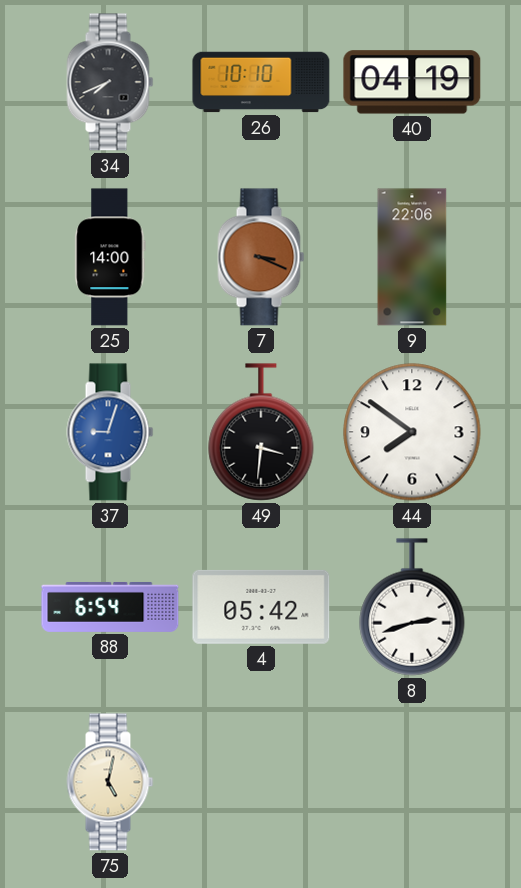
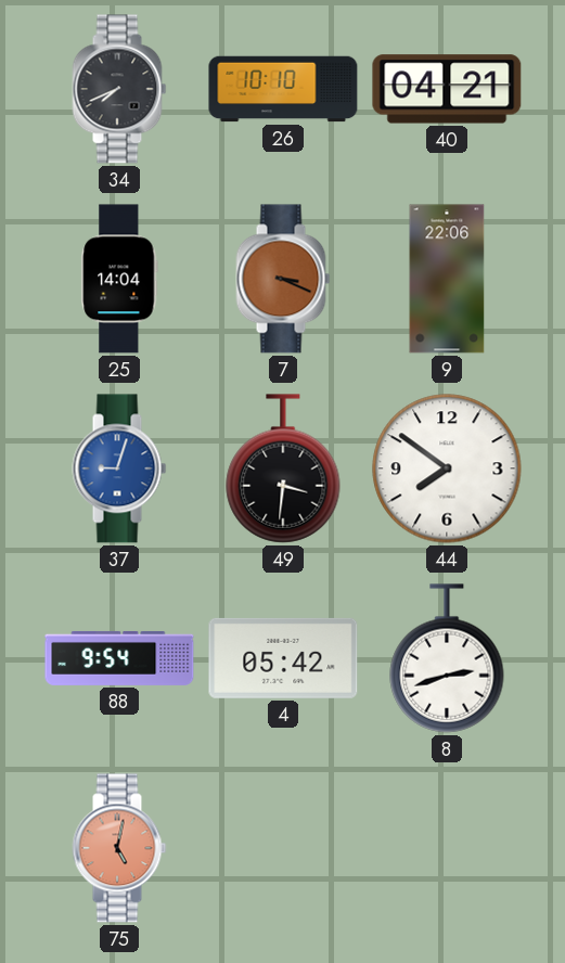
40: 04:19 -> 04:21
25: 14:00 -> 14:04
88: 6:54 -> 9:54
75 dial: cream -> salmon
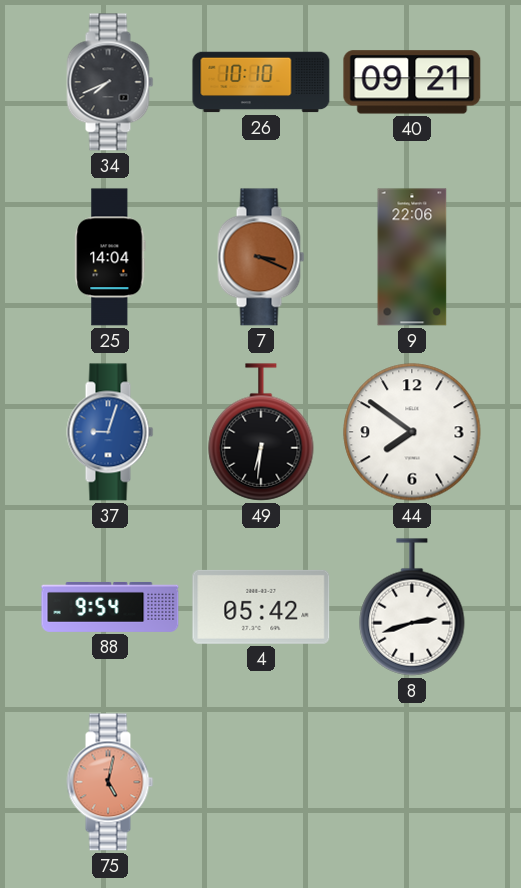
40: 04:21 -> 09:21
49: 3:31 -> 6:31
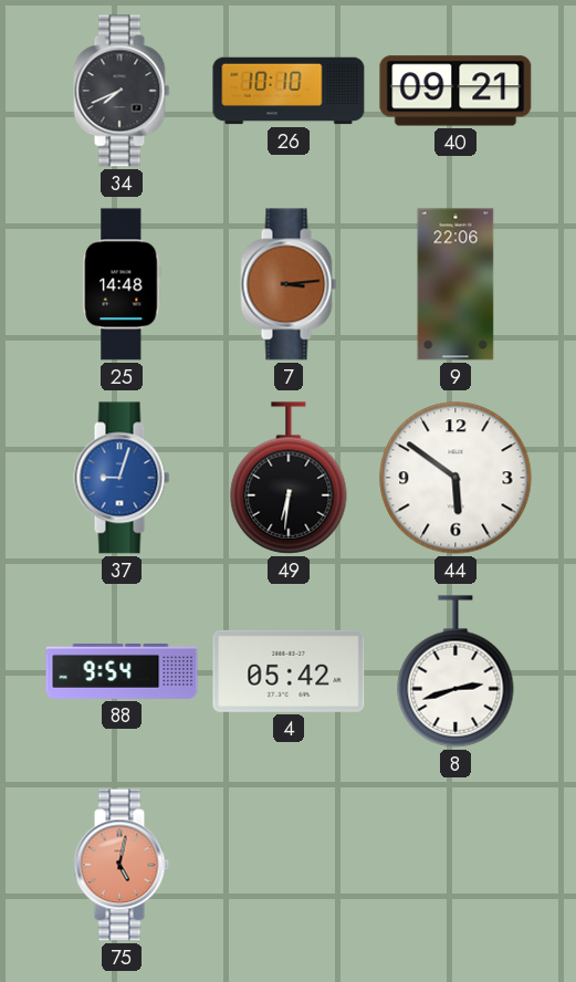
25: 14:04 -> 14:48
7: 3:19 -> 3:14
44: 7:51 -> 5:51
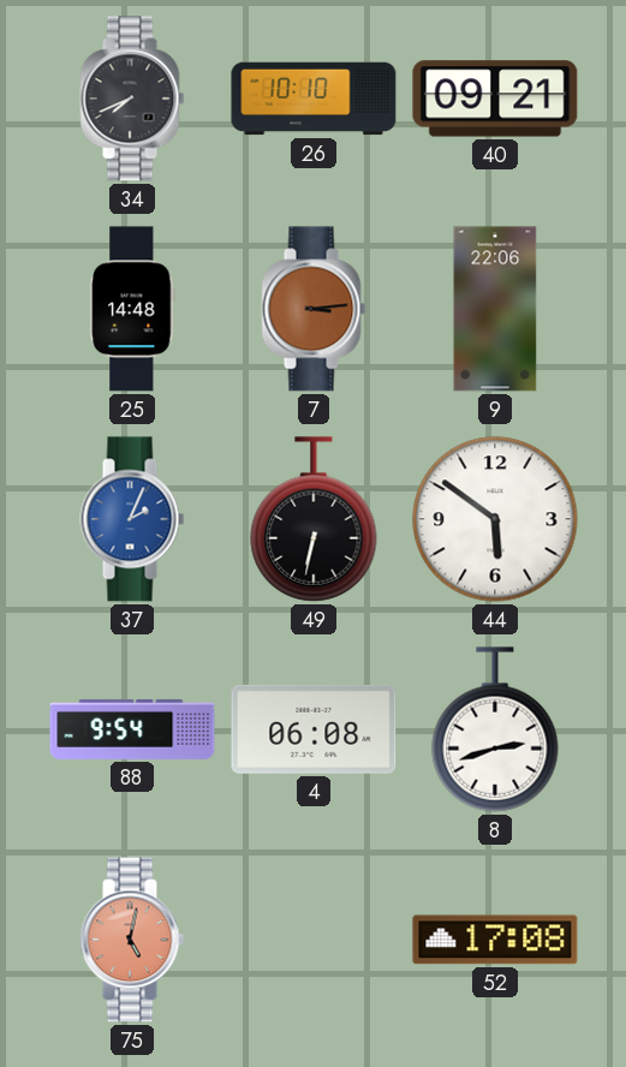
37: 9:03 -> 2:04
49: 6:31 -> 6:32
4: 05:42 -> 06:08
52: none -> 17:08
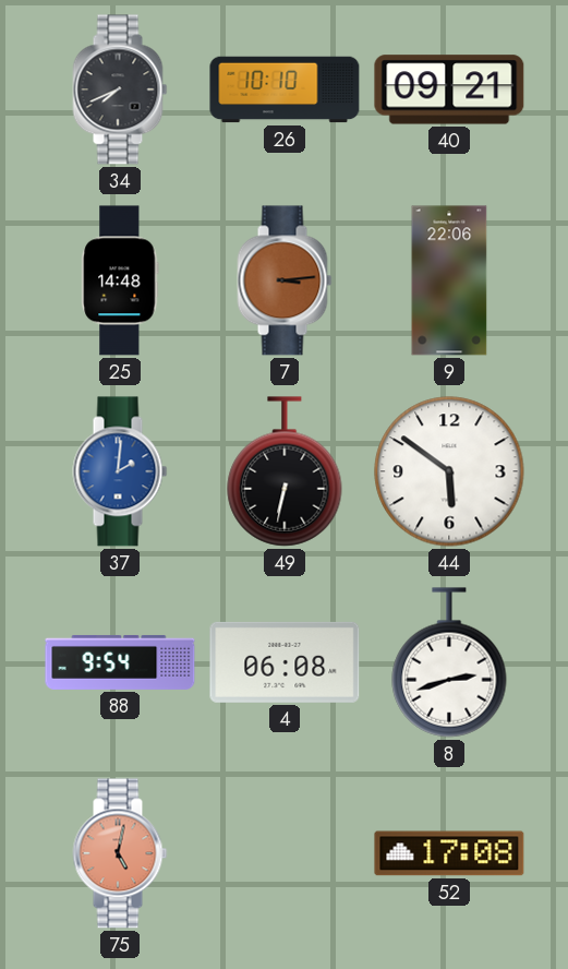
37: 2:04 -> 2:01
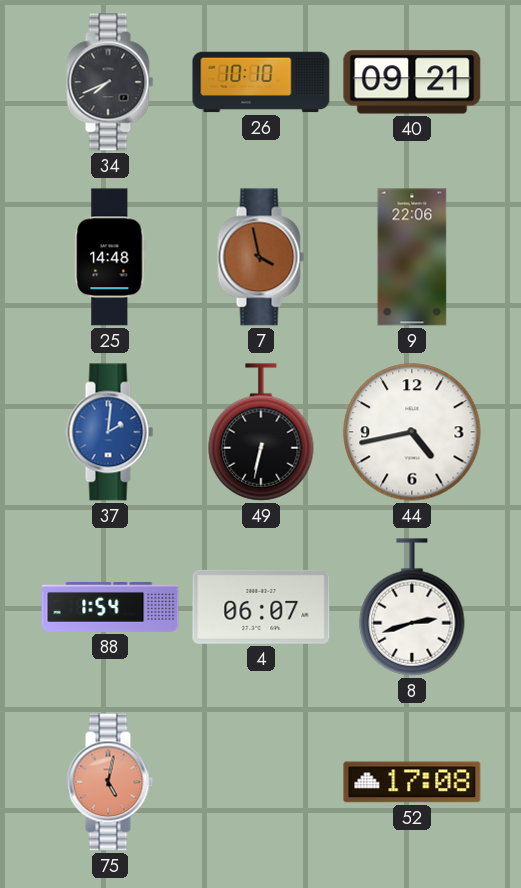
7: 3:14 -> 3:58
44: 5:51 -> 4:43
88: 9:54 -> 1:54
4: 06:08 -> 06:07
